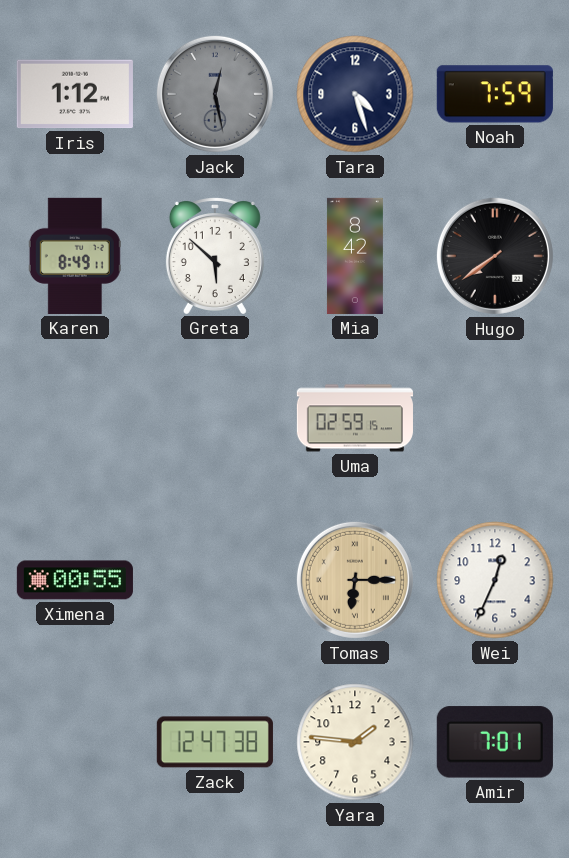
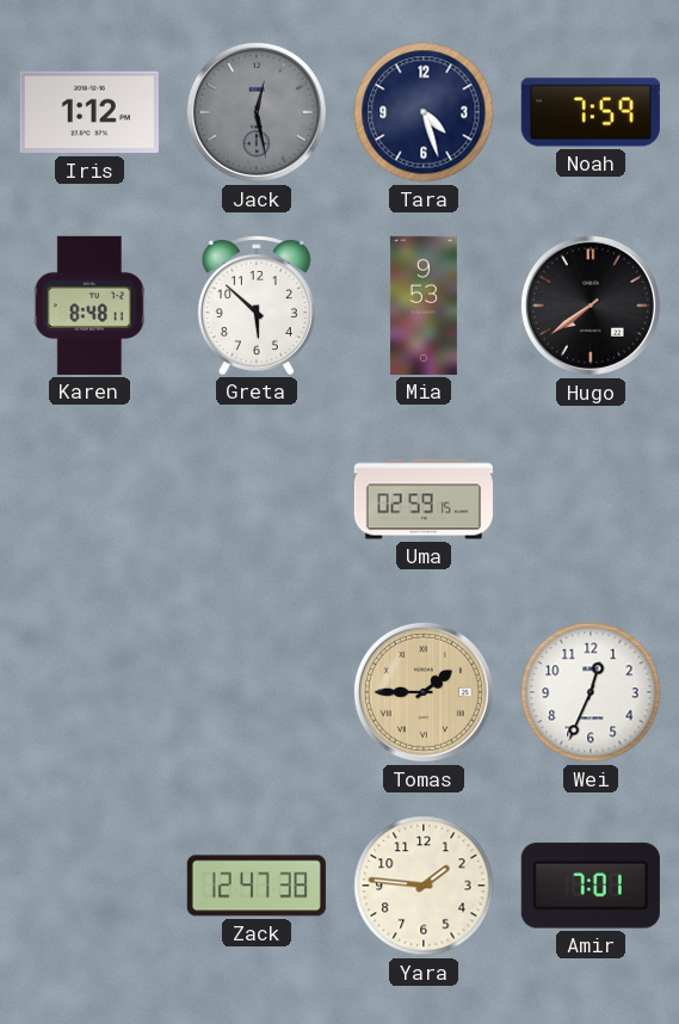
Karen: 8:49 -> 8:48
Mia: 8:42 -> 9:53
Ximena: 00:55 -> none
Tomas: 6:15 -> 1:45
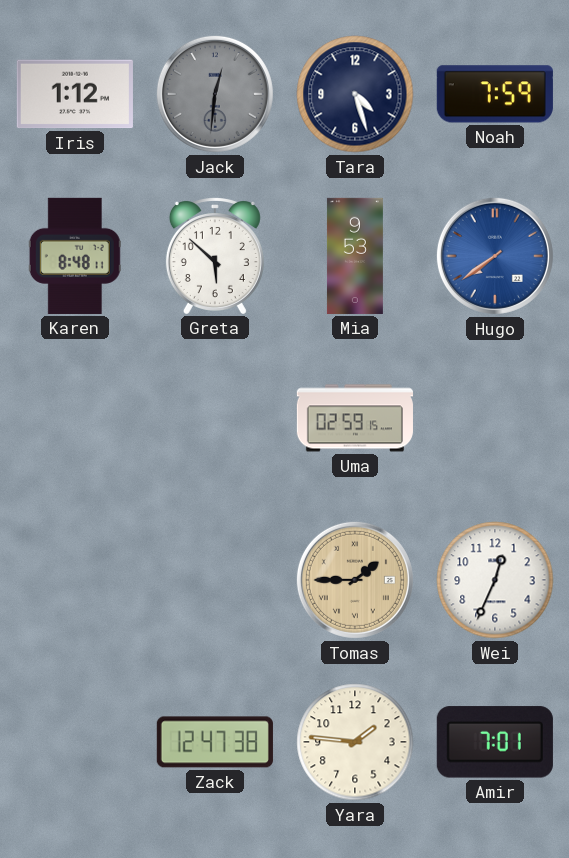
Jack: 12:28 -> 12:31
Hugo dial: black -> blue
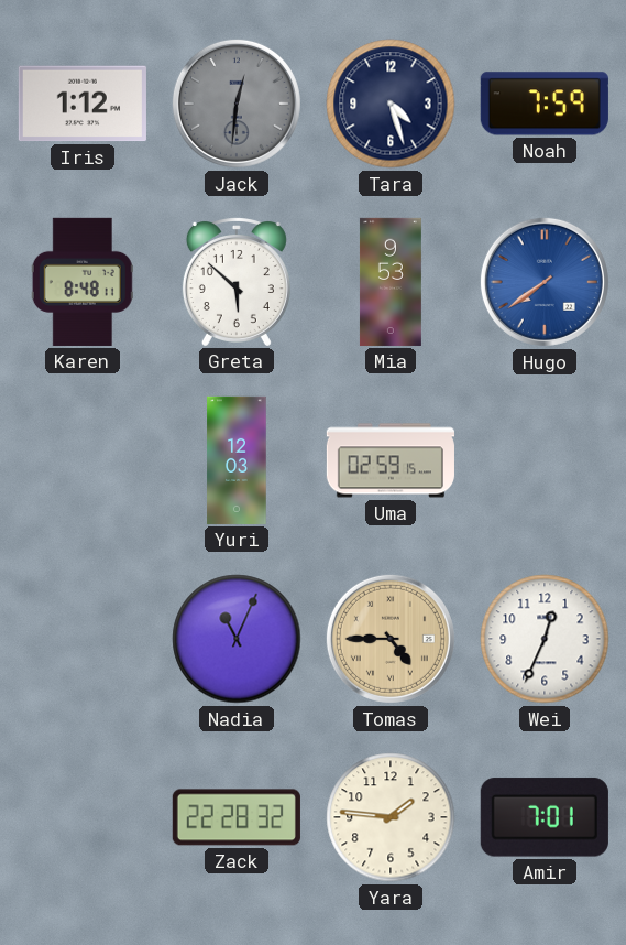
Yuri: none -> 12:03
Nadia: none -> 11:04
Tomas: 1:45 -> 4:45
Zack: 12:47 -> 22:28
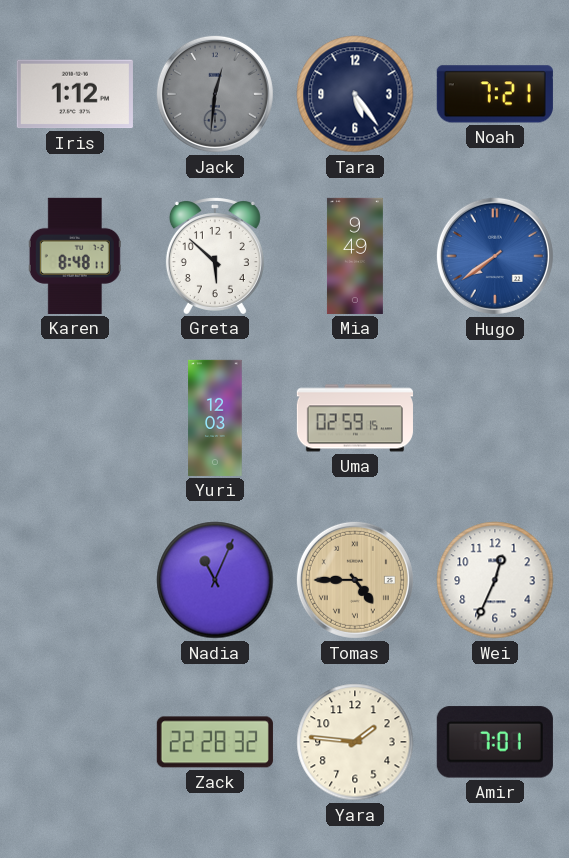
Tara: 4:27 -> 5:24
Noah: 7:59 -> 7:21
Mia: 9:53 -> 9:49
